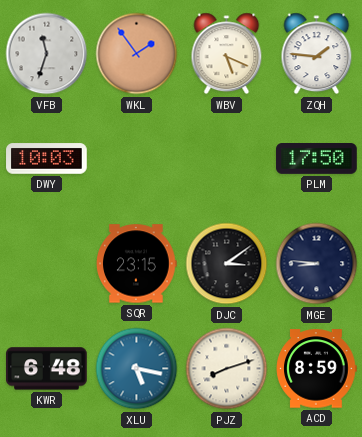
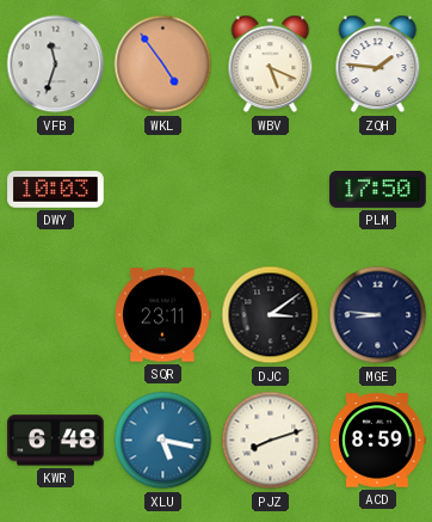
WKL: 1:54 -> 4:54
SQR: 23:15 -> 23:11
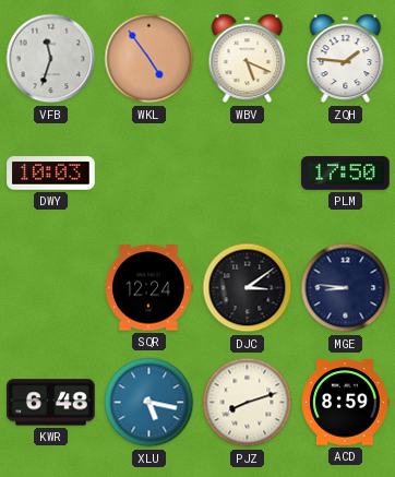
SQR: 23:11 -> 12:24
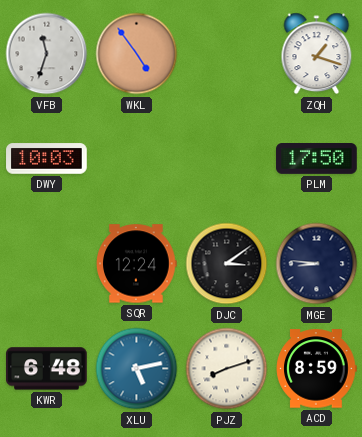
WBV: 5:19 -> none
ZQH: 1:46 -> 1:18
XLU: 5:17 -> 5:13
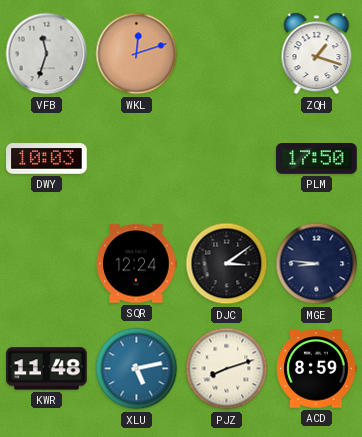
WKL: 4:54 -> 12:12
KWR: 6:48 -> 11:48
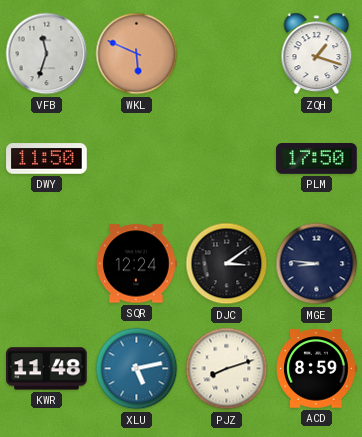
WKL: 12:12 -> 5:49
DWY: 10:03 -> 11:50
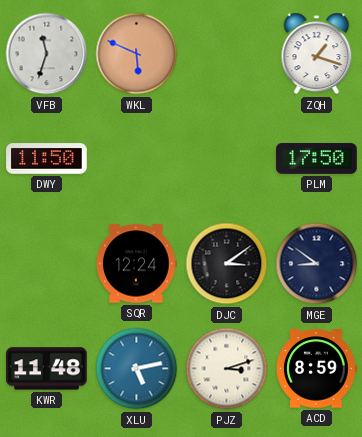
MGE: 8:46 -> 8:51
PJZ: 8:12 -> 3:12
